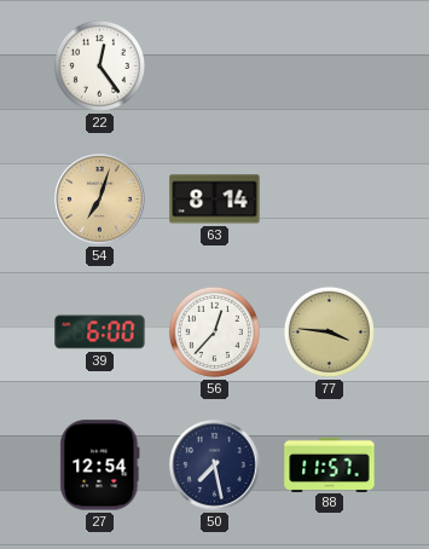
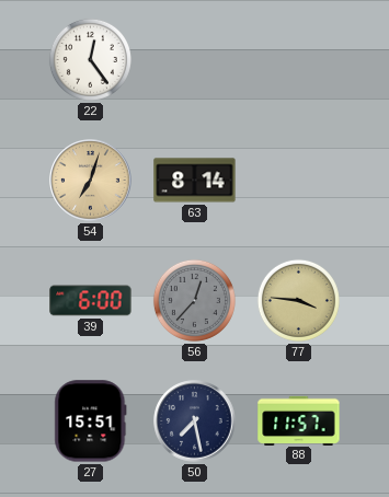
56 dial: white -> grey
27: 12:54 -> 15:51
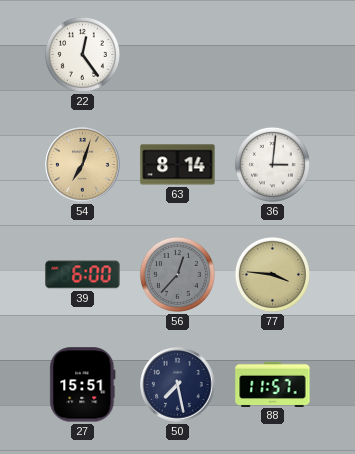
36: none -> 3:01
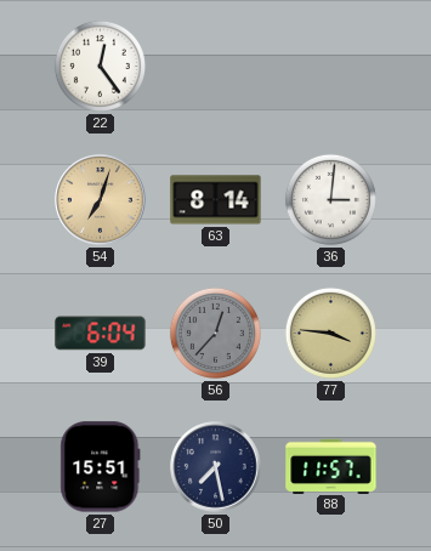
39: 6:00 -> 6:04
